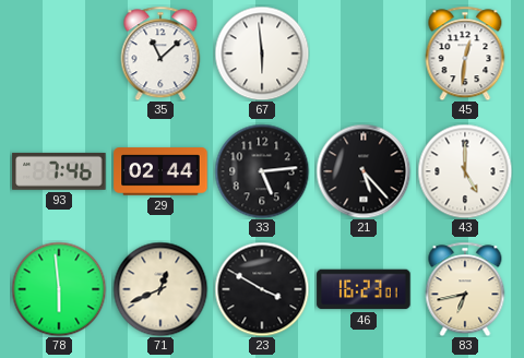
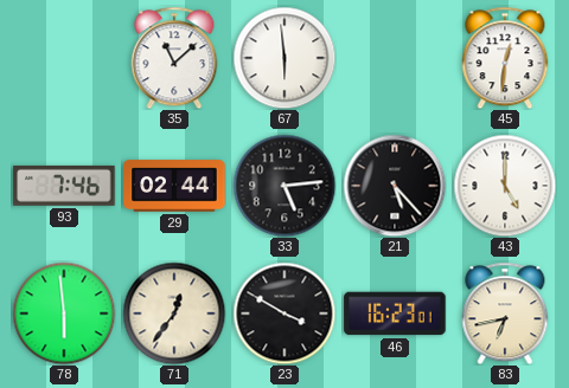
71: 12:41 -> 12:36
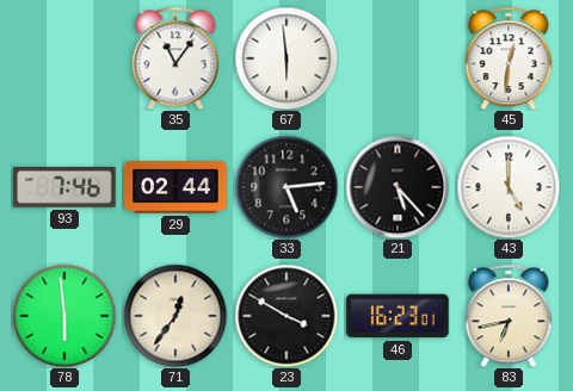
35: 11:08 -> 11:06
